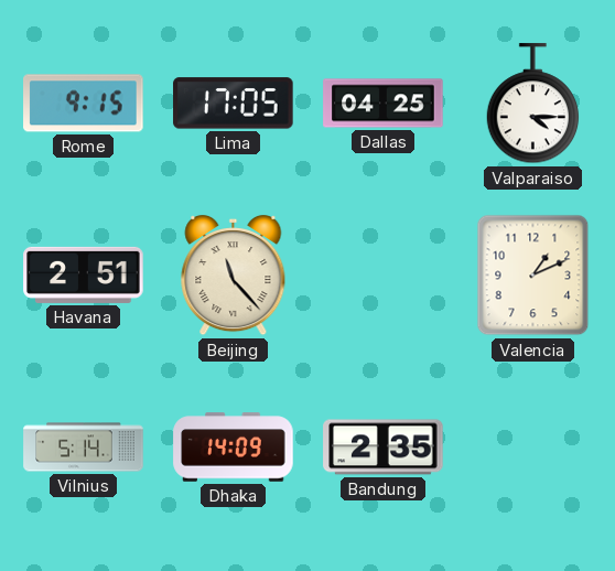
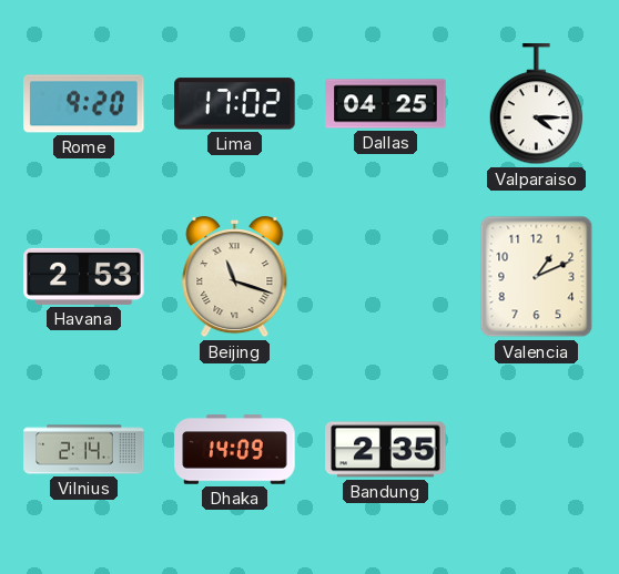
Rome: 9:15 -> 9:20
Lima: 17:05 -> 17:02
Havana: 2:51 -> 2:53
Beijing: 11:23 -> 11:18
Vilnius: 5:14 -> 2:14
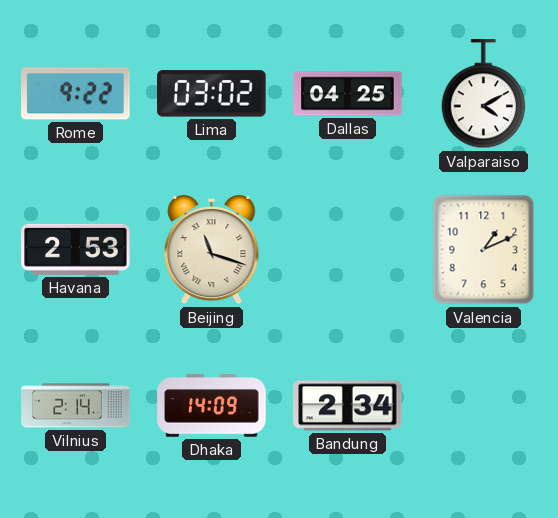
Rome: 9:20 -> 9:22
Lima: 17:02 -> 03:02
Valparaiso: 4:15 -> 4:10
Bandung: 2:35 -> 2:34
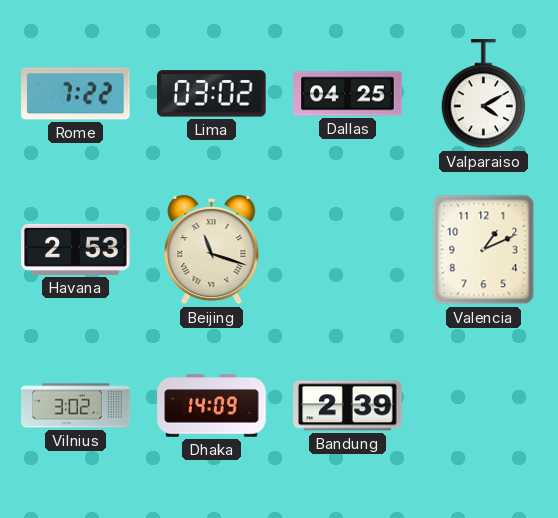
Rome: 9:22 -> 7:22
Vilnius: 2:14 -> 3:02
Bandung: 2:34 -> 2:39
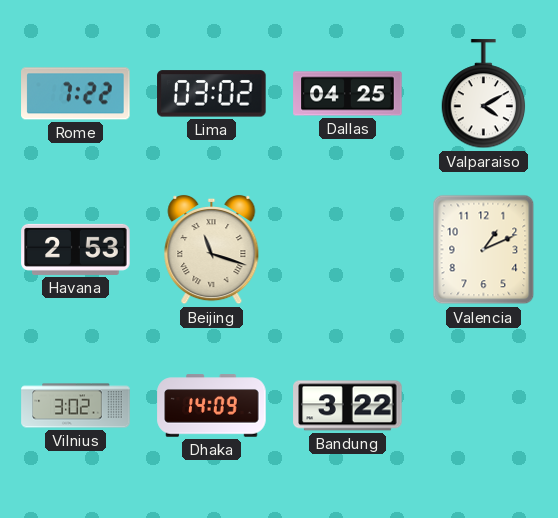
Bandung: 2:39 -> 3:22
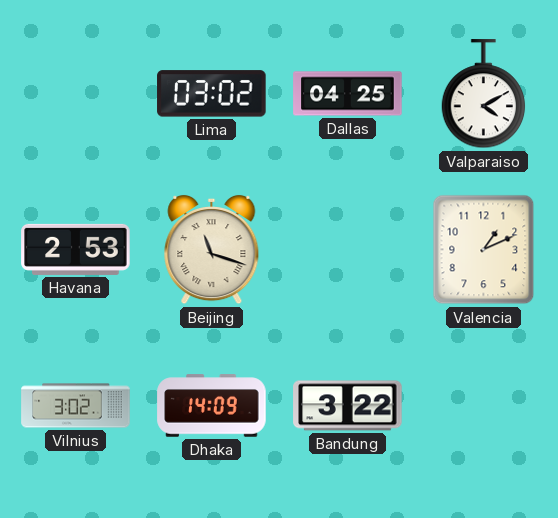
Rome: 7:22 -> none
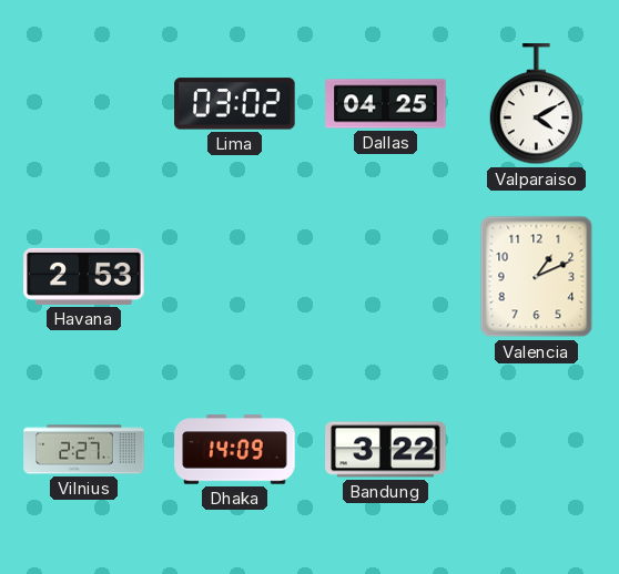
Beijing: 11:18 -> none
Vilnius: 3:02 -> 2:27
